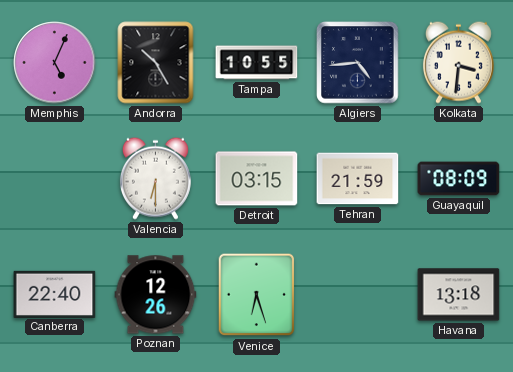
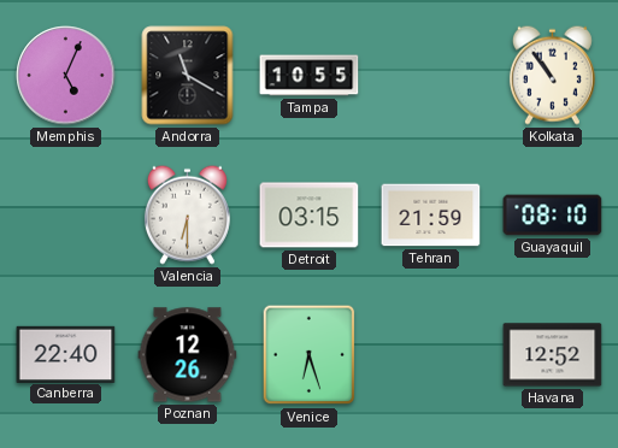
Andorra: 10:25 -> 11:20
Algiers: 4:44 -> none
Kolkata: 3:31 -> 10:54
Guayaquil: 08:09 -> 08:10
Havana: 13:18 -> 12:52
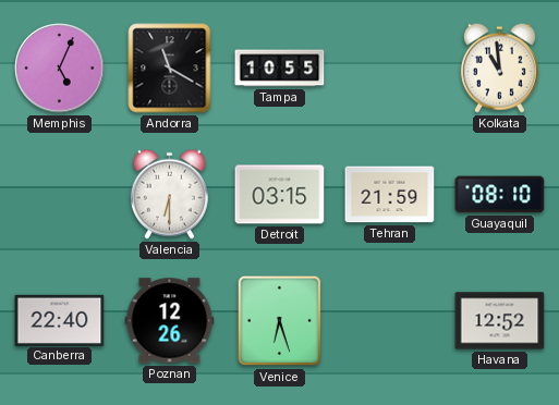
Kolkata: 10:54 -> 10:59
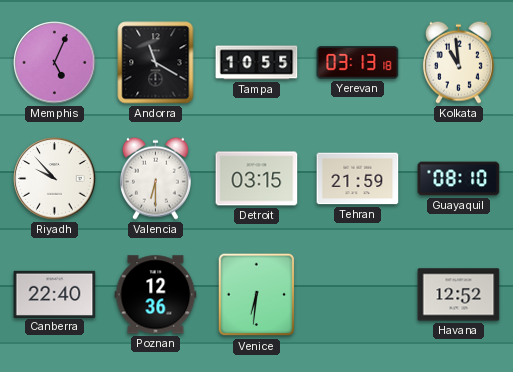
Yerevan: none -> 03:13
Riyadh: none -> 9:53
Poznan: 12:26 -> 12:36
Venice: 6:27 -> 6:31
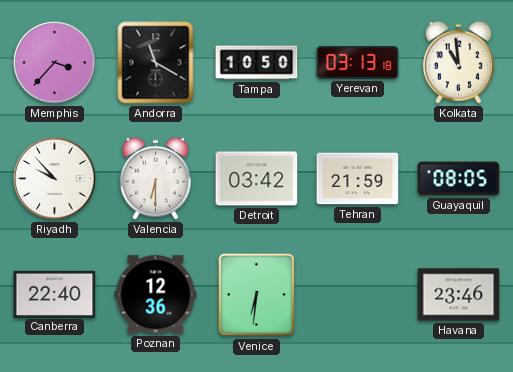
Memphis: 5:04 -> 3:37
Tampa: 10:55 -> 10:50
Detroit: 03:15 -> 03:42
Guayaquil: 08:10 -> 08:05
Havana: 12:52 -> 23:46
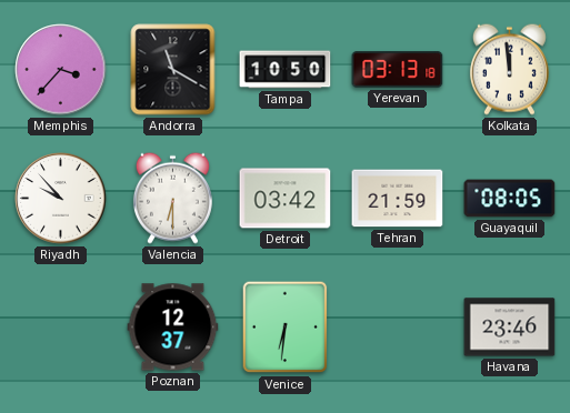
Kolkata: 10:59 -> 11:59
Canberra: 22:40 -> none
Poznan: 12:36 -> 12:37
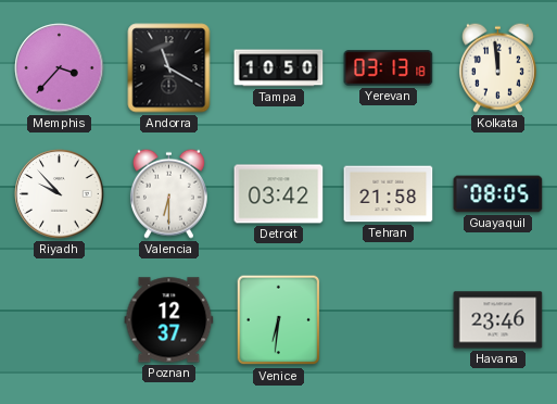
Tehran: 21:59 -> 21:58
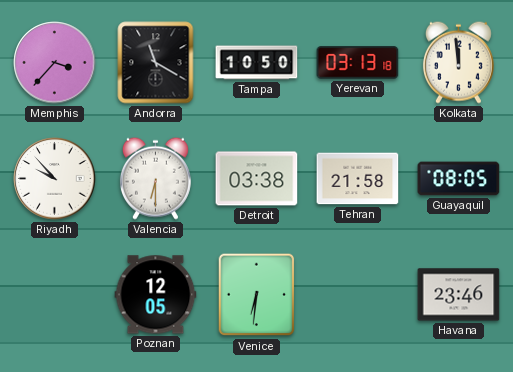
Detroit: 03:42 -> 03:38
Poznan: 12:37 -> 12:05
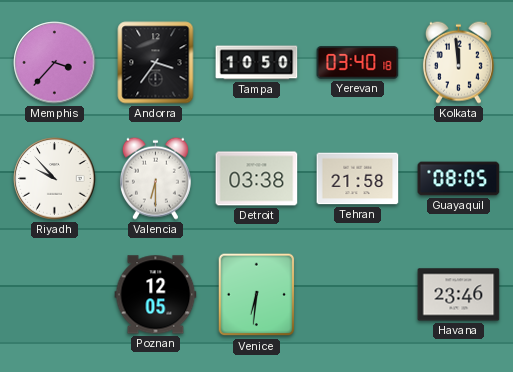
Andorra: 11:20 -> 3:36
Yerevan: 03:13 -> 03:40
